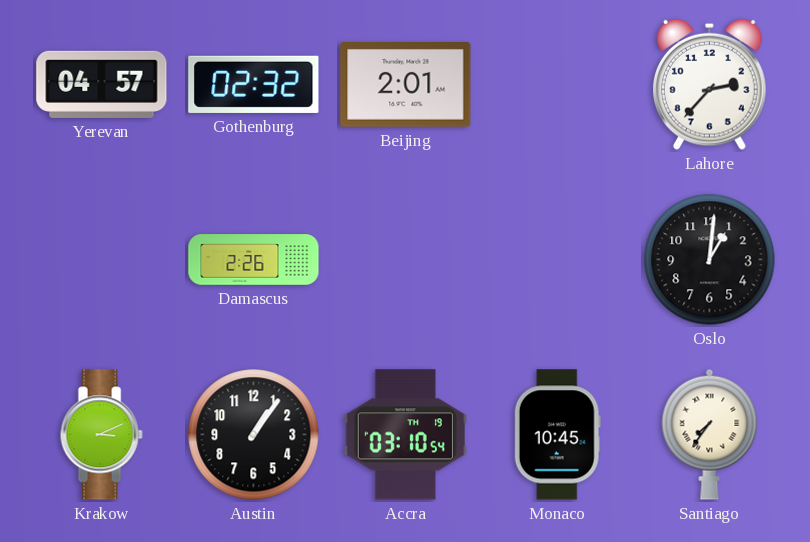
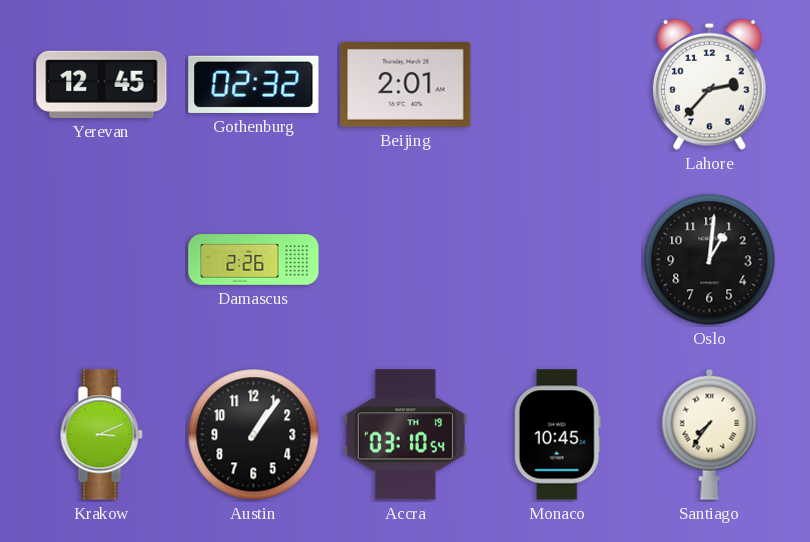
Yerevan: 04:57 -> 12:45
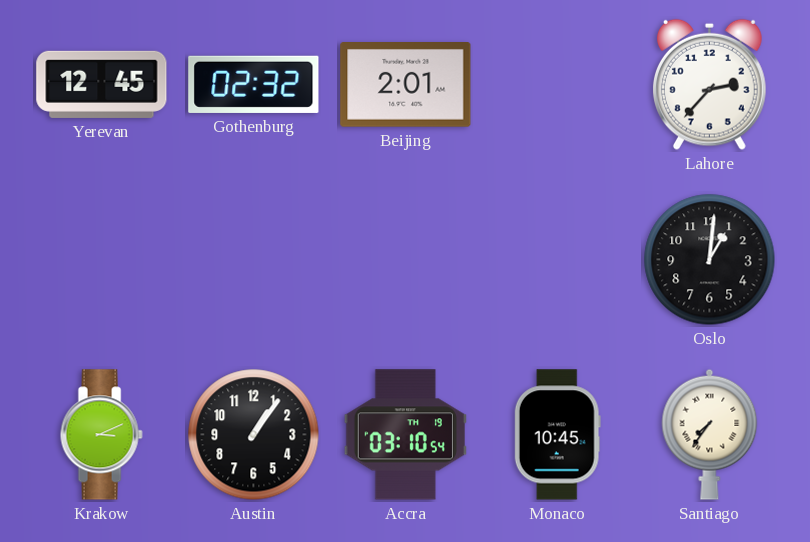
Damascus: 2:26 -> none
